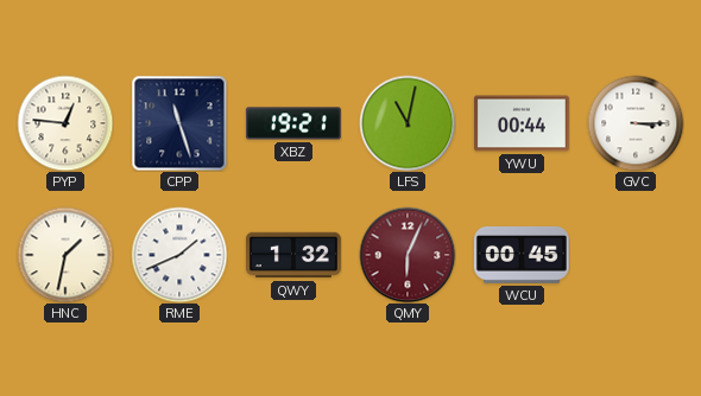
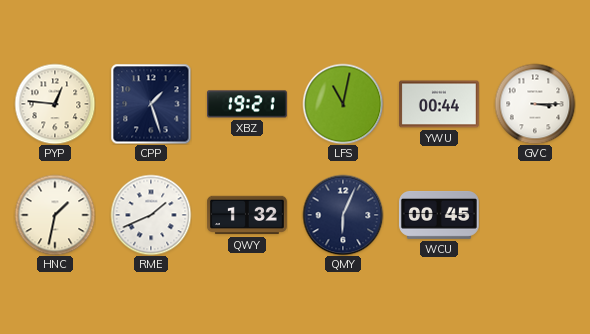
CPP: 11:27 -> 1:27
QMY dial: burgundy -> navy
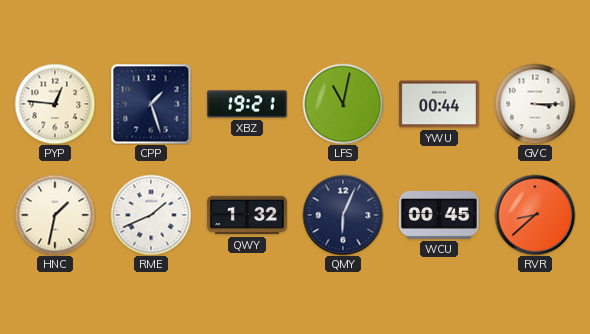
RVR: none -> 8:38
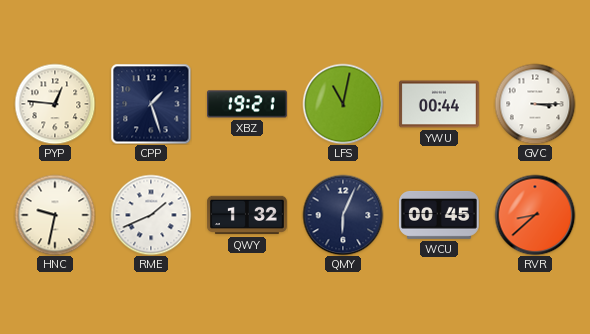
HNC: 1:32 -> 9:32
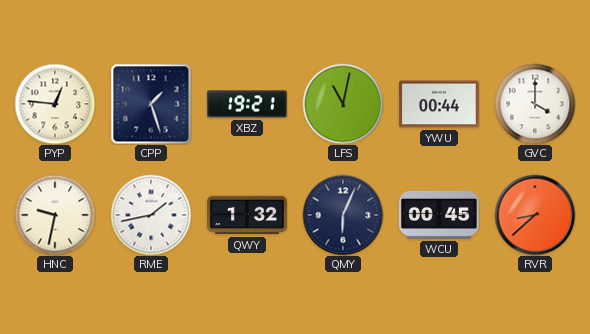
GVC: 3:15 -> 4:00
RME: 1:41 -> 1:43
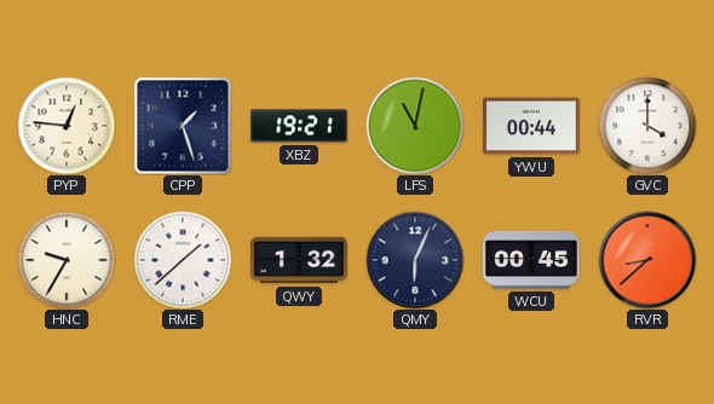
HNC: 9:32 -> 9:35
RME: 1:43 -> 1:38
